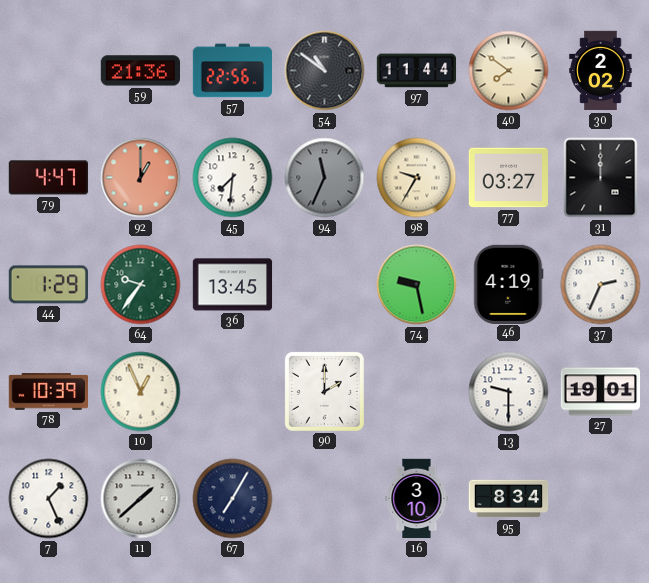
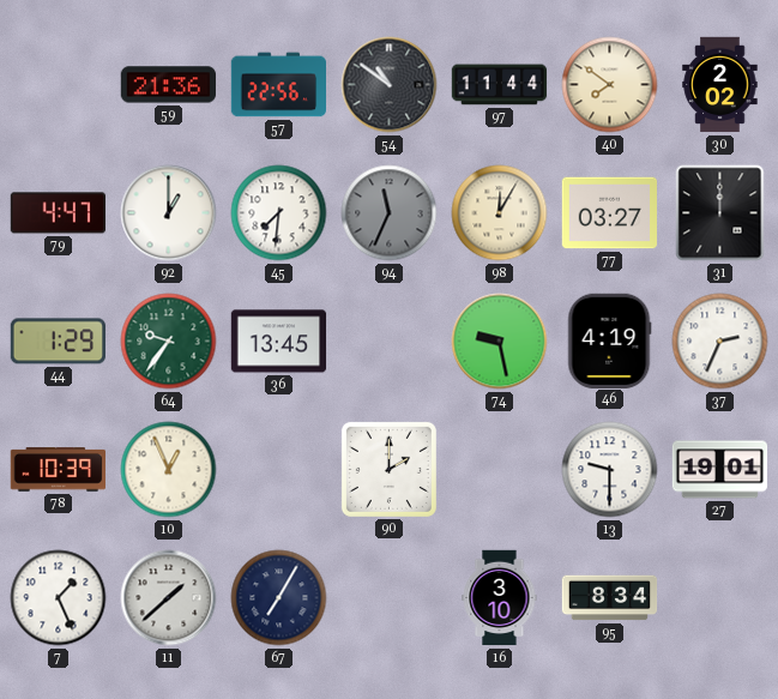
92 dial: salmon -> white
98: 9:35 -> 12:05
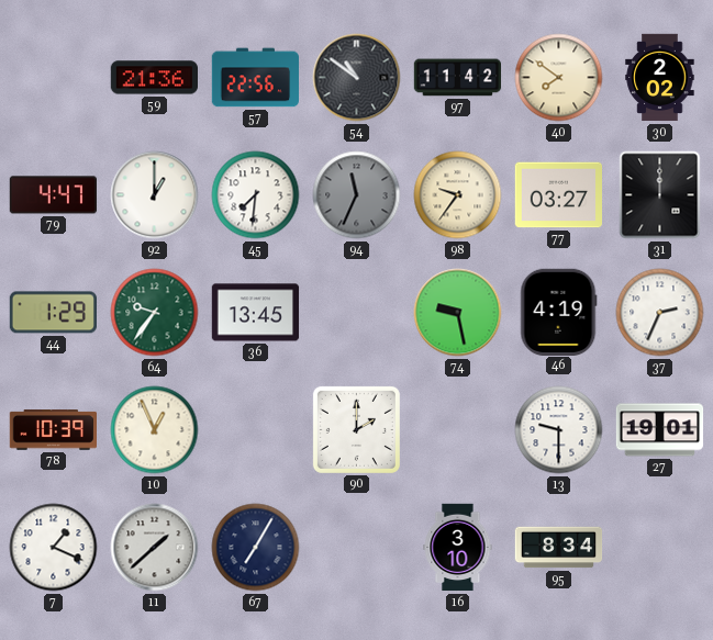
97: 11:44 -> 11:42
98: 12:05 -> 9:36
7: 1:26 -> 1:19
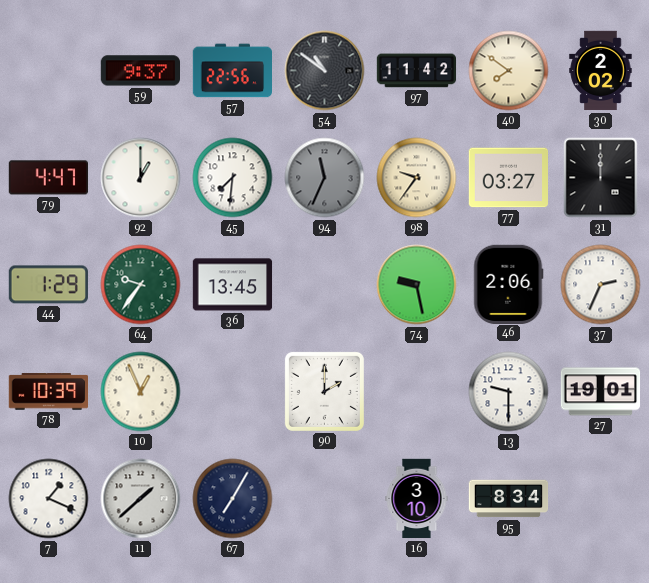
59: 21:36 -> 9:37
46: 4:19 -> 2:06
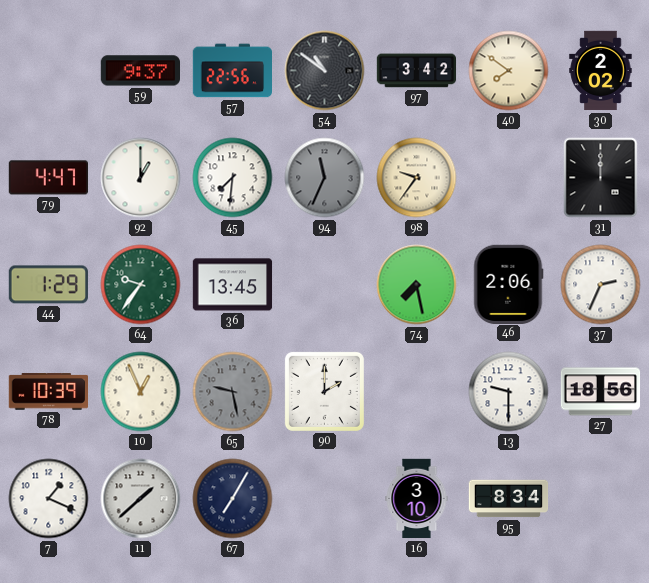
97: 11:42 -> 3:42
77: 03:27 -> none
74: 9:28 -> 7:28
65: none -> 9:28
27: 19:01 -> 18:56
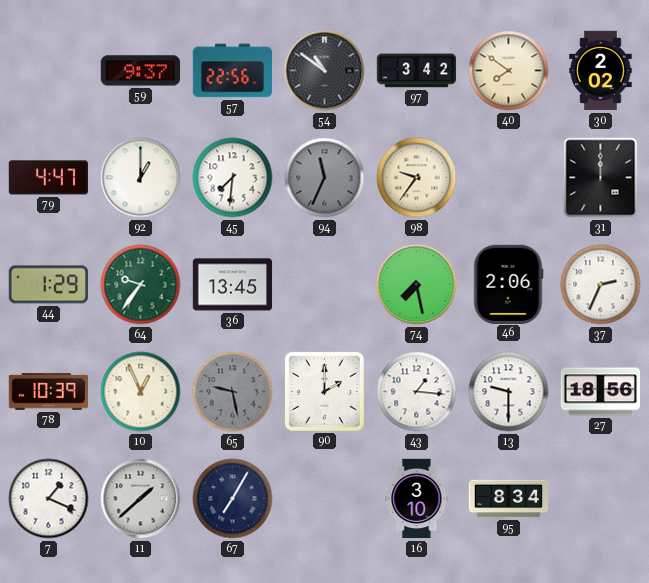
43: none -> 1:16
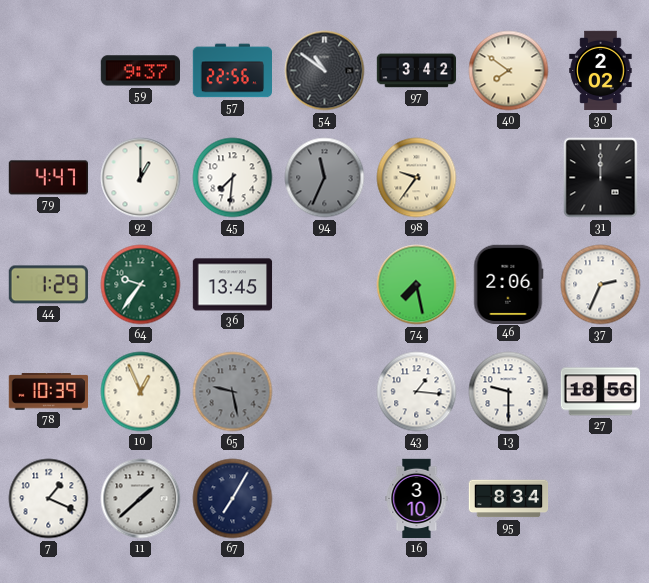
90: 2:00 -> none
